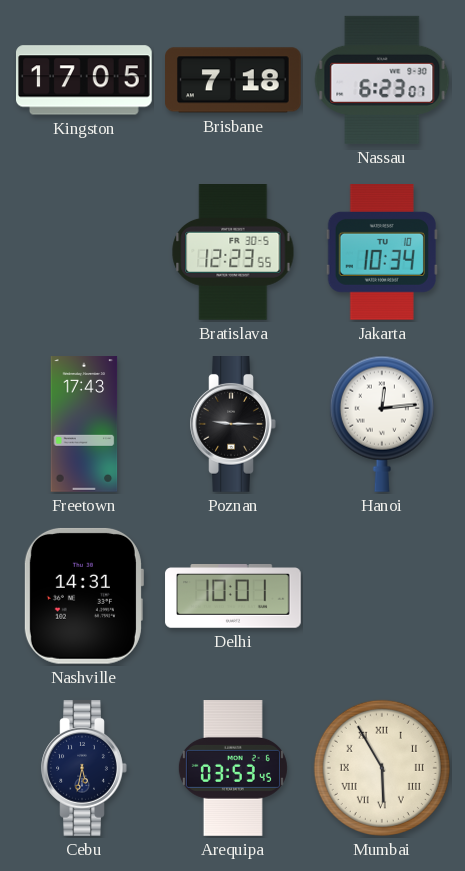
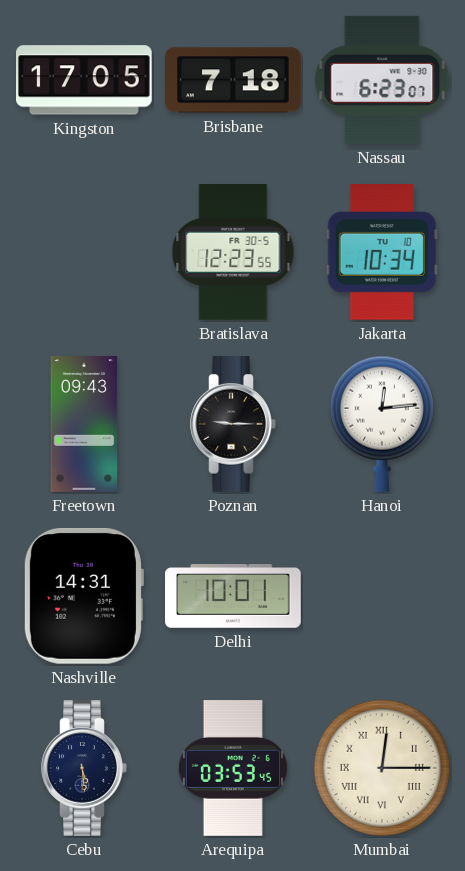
Freetown: 17:43 -> 09:43
Cebu: 5:32 -> 5:29
Mumbai: 5:55 -> 12:15
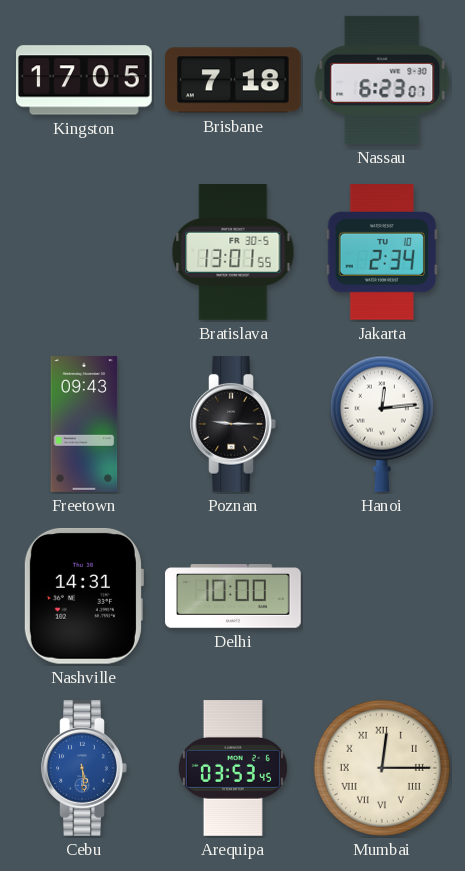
Bratislava: 12:23 -> 13:01
Jakarta: 10:34 -> 2:34
Delhi: 10:01 -> 10:00
Cebu dial: navy -> blue
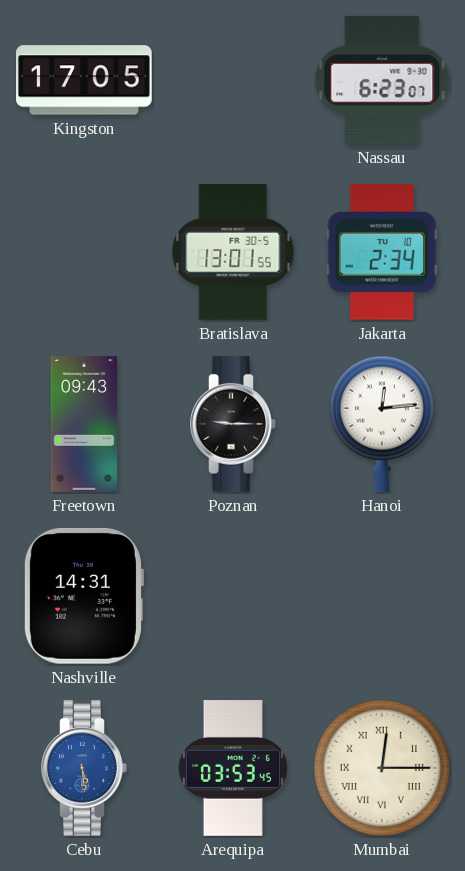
Brisbane: 7:18 -> none
Delhi: 10:00 -> none
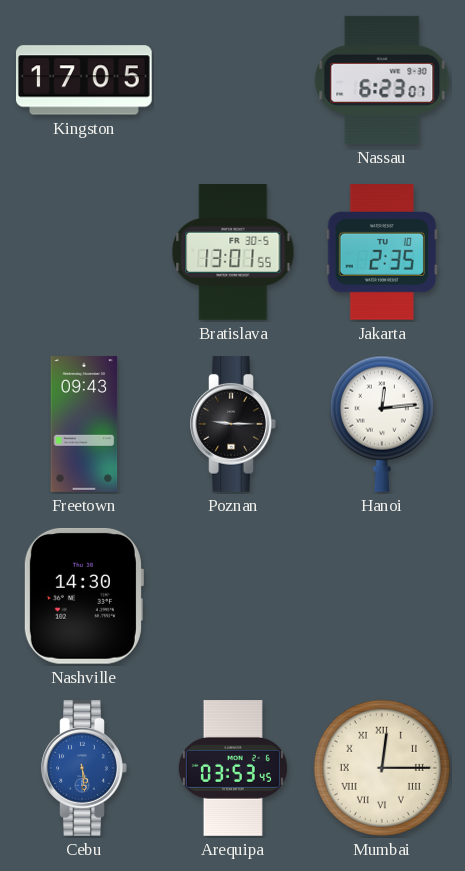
Jakarta: 2:34 -> 2:35
Nashville: 14:31 -> 14:30
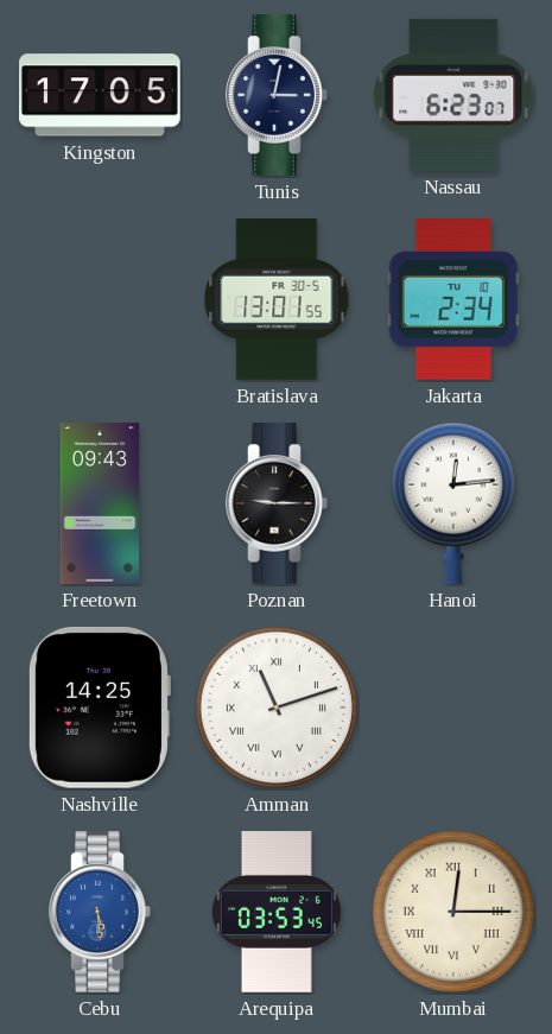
Tunis: none -> 3:02
Jakarta: 2:35 -> 2:34
Nashville: 14:30 -> 14:25
Amman: none -> 11:12
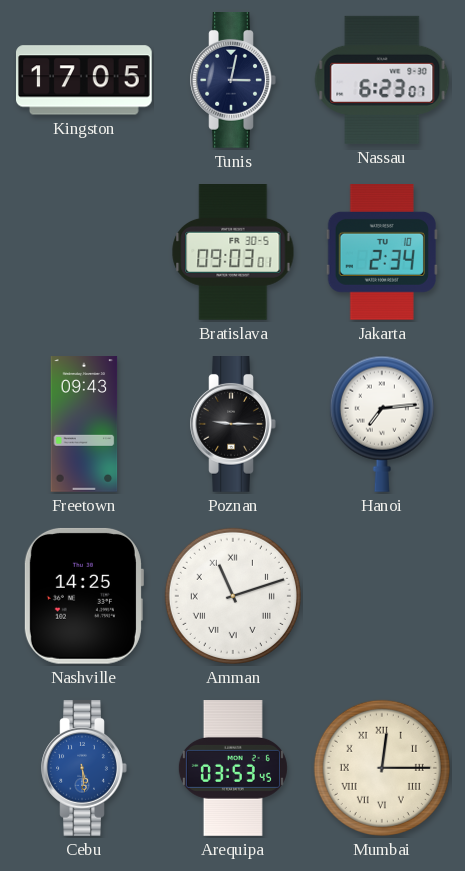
Bratislava: 13:01 -> 09:03
Hanoi: 12:14 -> 7:14
